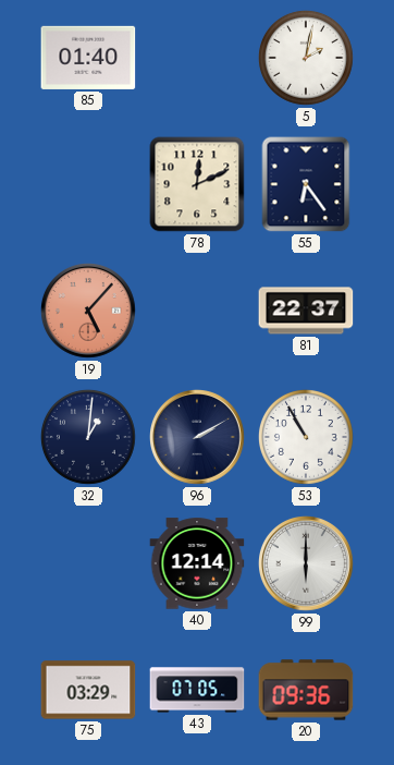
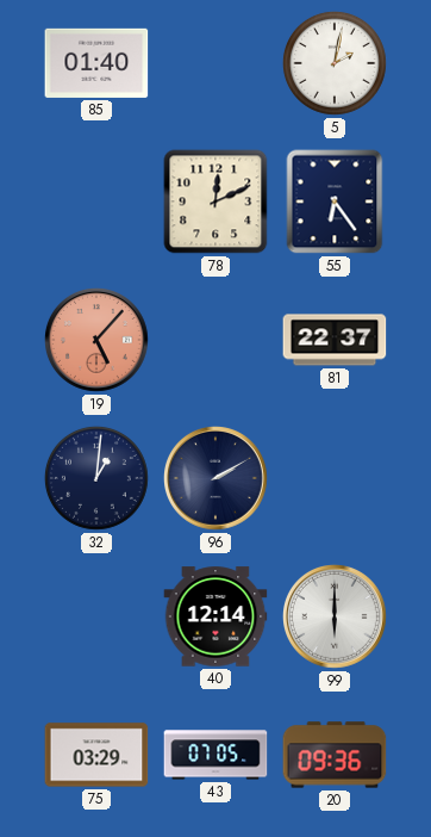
53: 10:55 -> none
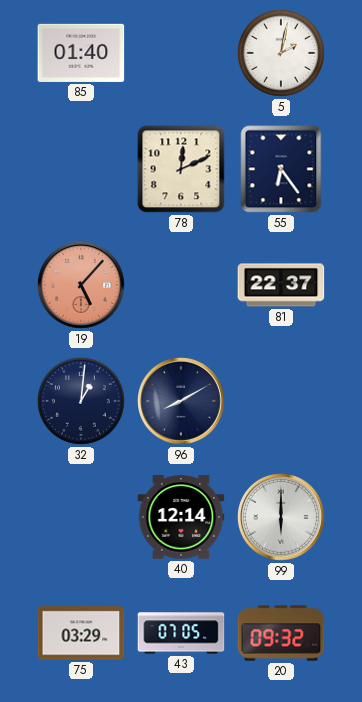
96: 2:10 -> 8:10
20: 09:36 -> 09:32
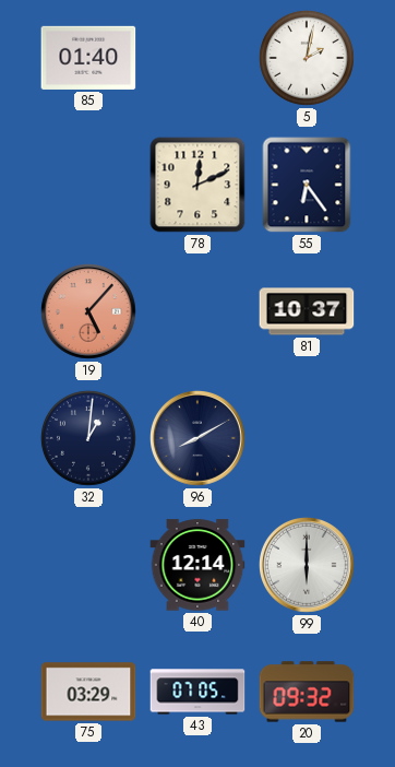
81: 22:37 -> 10:37
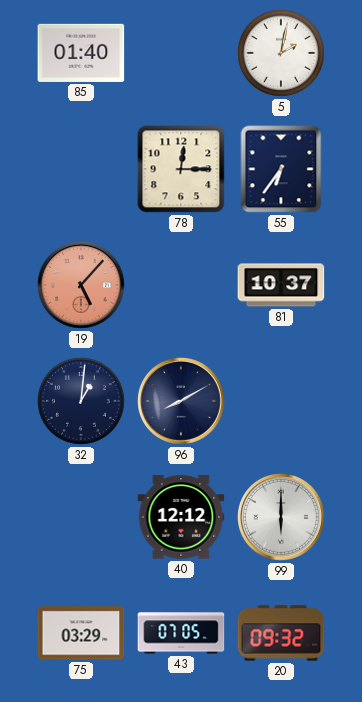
78: 12:11 -> 12:15
55: 6:24 -> 6:36
40: 12:14 -> 12:12
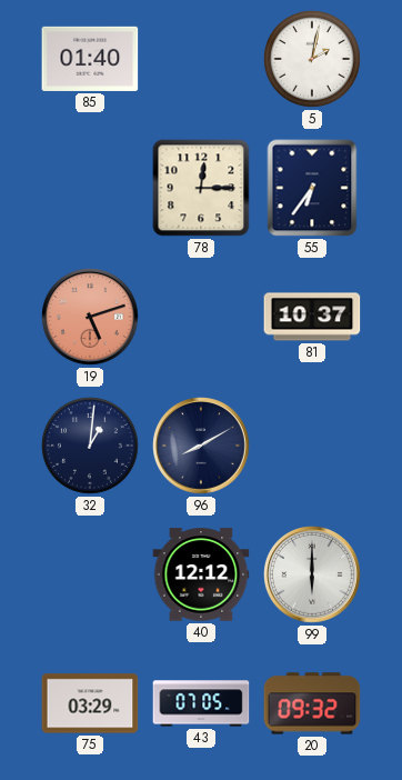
19: 5:07 -> 5:12
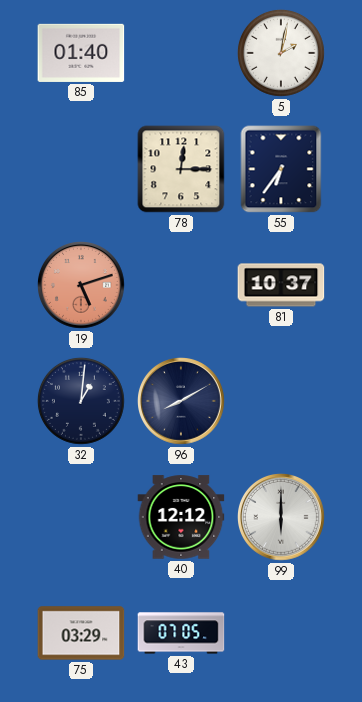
20: 09:32 -> none
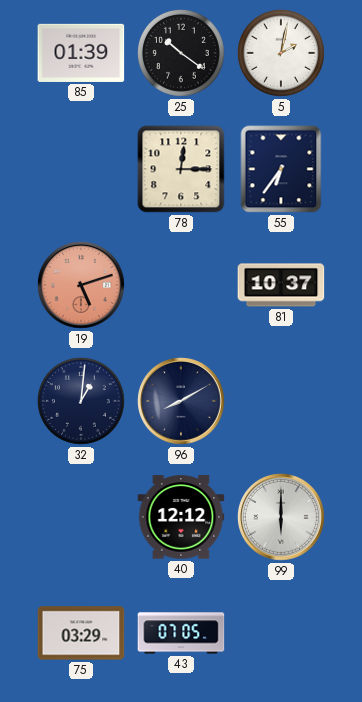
85: 01:40 -> 01:39
25: none -> 10:21
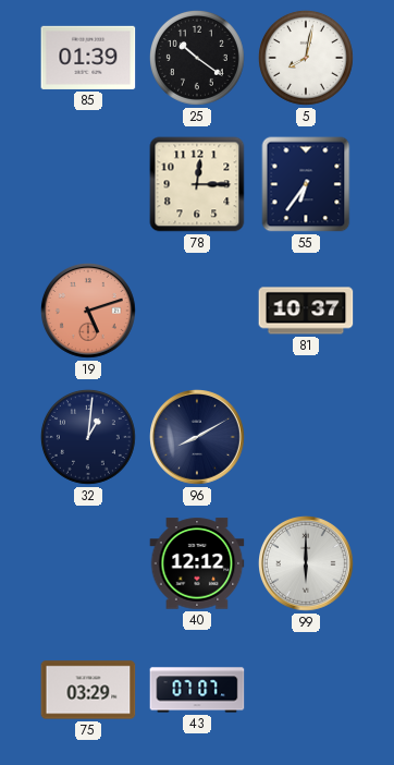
5: 2:02 -> 8:02
43: 07:05 -> 07:07
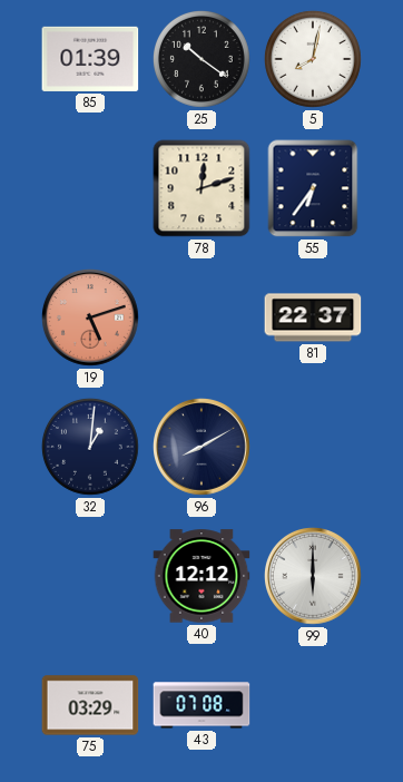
78: 12:15 -> 12:12
81: 10:37 -> 22:37
43: 07:07 -> 07:08
